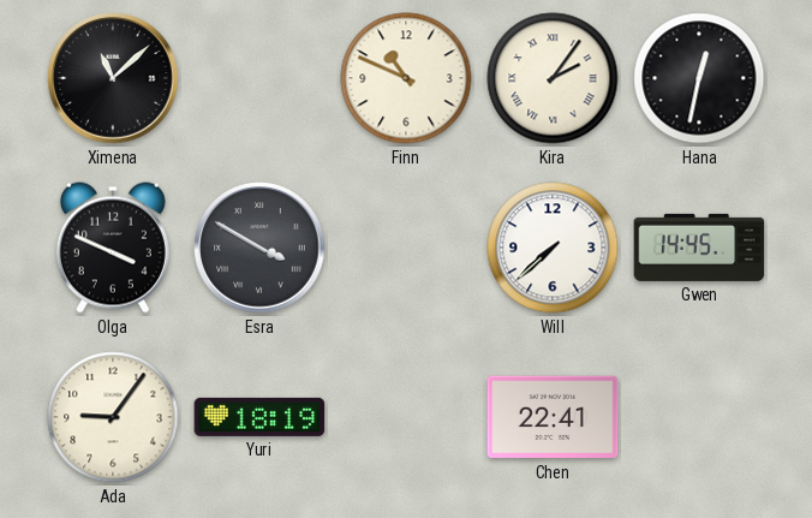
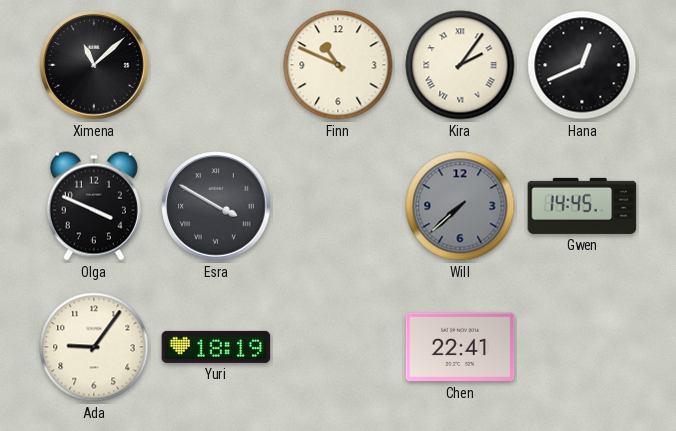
Hana: 12:32 -> 12:41
Will dial: white -> grey
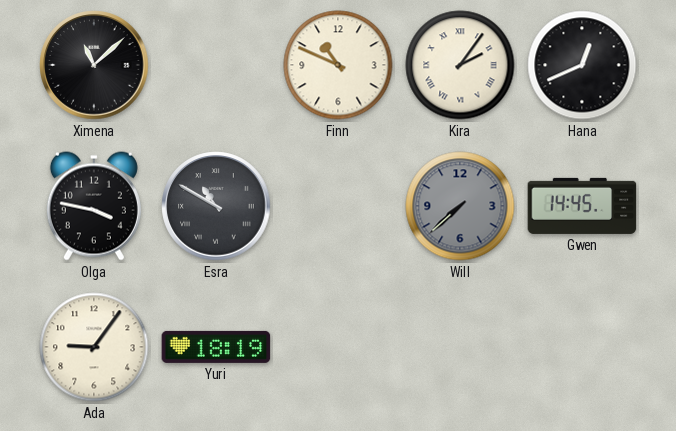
Olga: 3:49 -> 3:47
Esra: 3:50 -> 10:50
Chen: 22:41 -> none
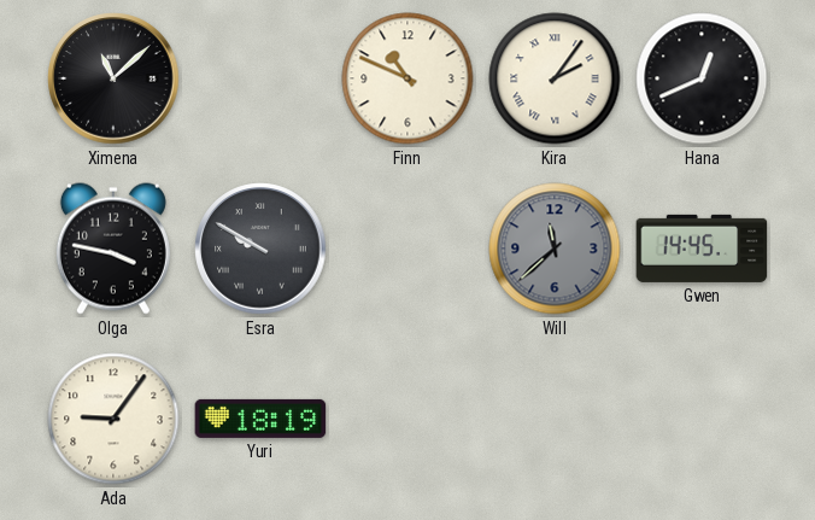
Esra: 10:50 -> 9:50
Will: 7:38 -> 11:38
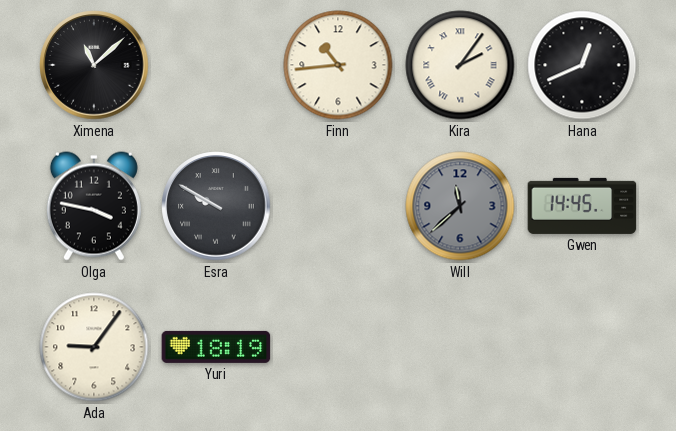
Finn: 10:49 -> 10:44
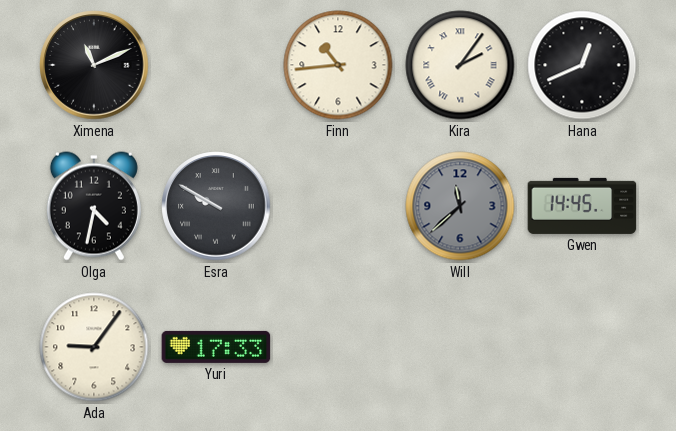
Ximena: 11:08 -> 11:11
Olga: 3:47 -> 4:32
Yuri: 18:19 -> 17:33
